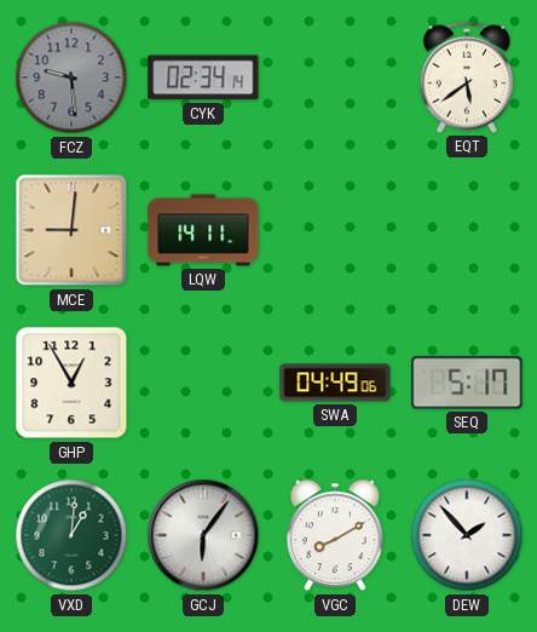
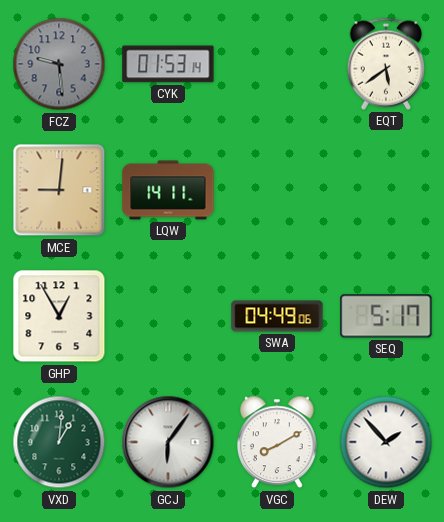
CYK: 02:34 -> 01:53
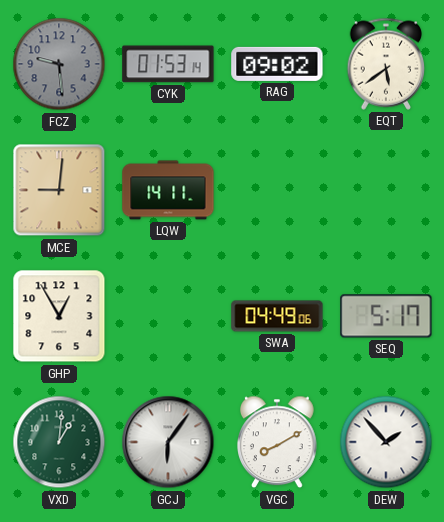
RAG: none -> 09:02
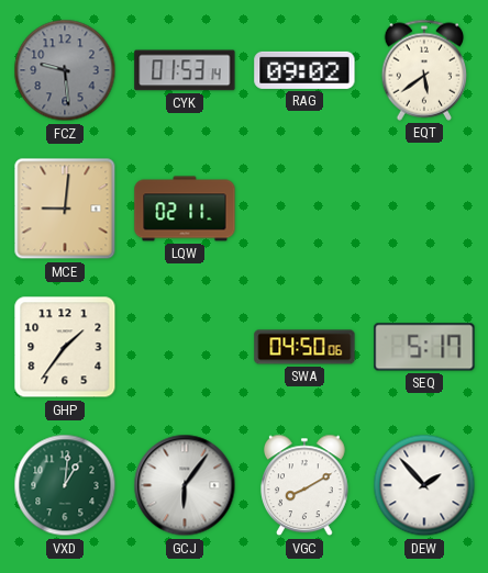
LQW: 14:11 -> 02:11
GHP: 12:55 -> 1:36
SWA: 04:49 -> 04:50
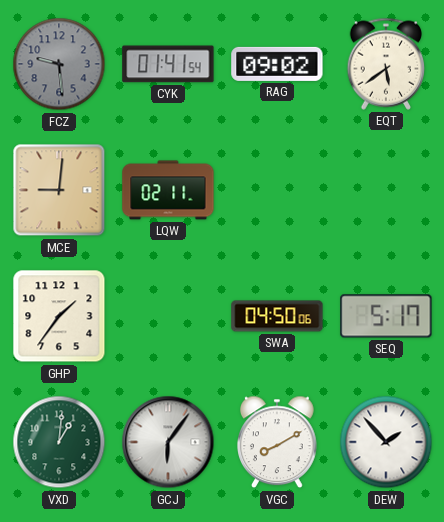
CYK: 01:53 -> 01:41
